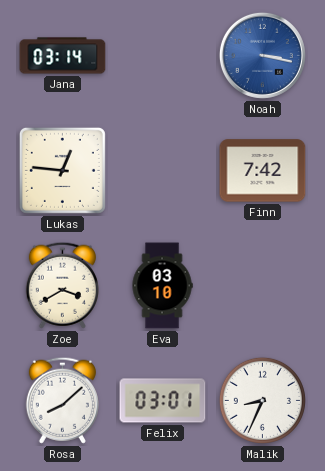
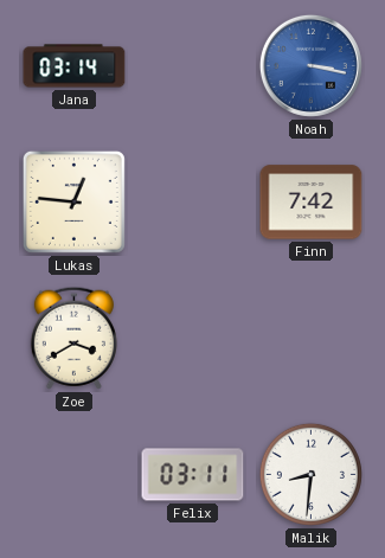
Eva: 03:10 -> none
Rosa: 8:08 -> none
Felix: 03:01 -> 03:11
Malik: 8:34 -> 8:31
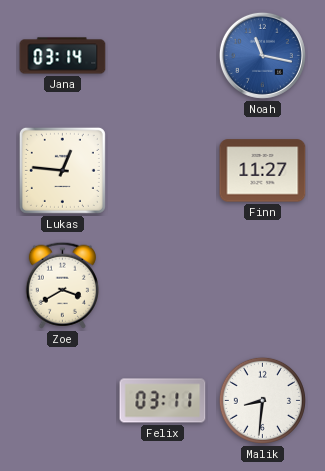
Noah: 3:17 -> 11:17
Finn: 7:42 -> 11:27
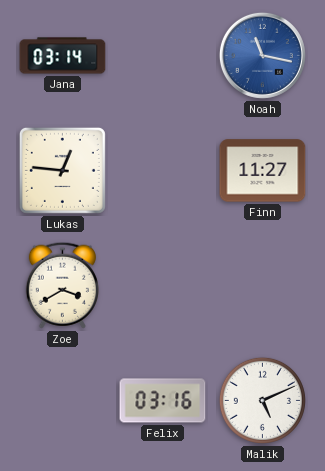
Felix: 03:11 -> 03:16
Malik: 8:31 -> 5:11
